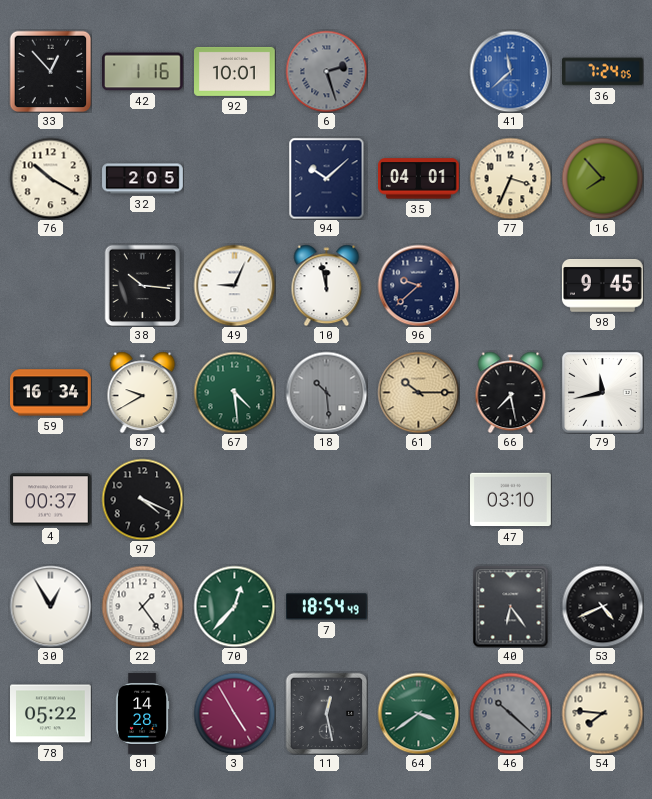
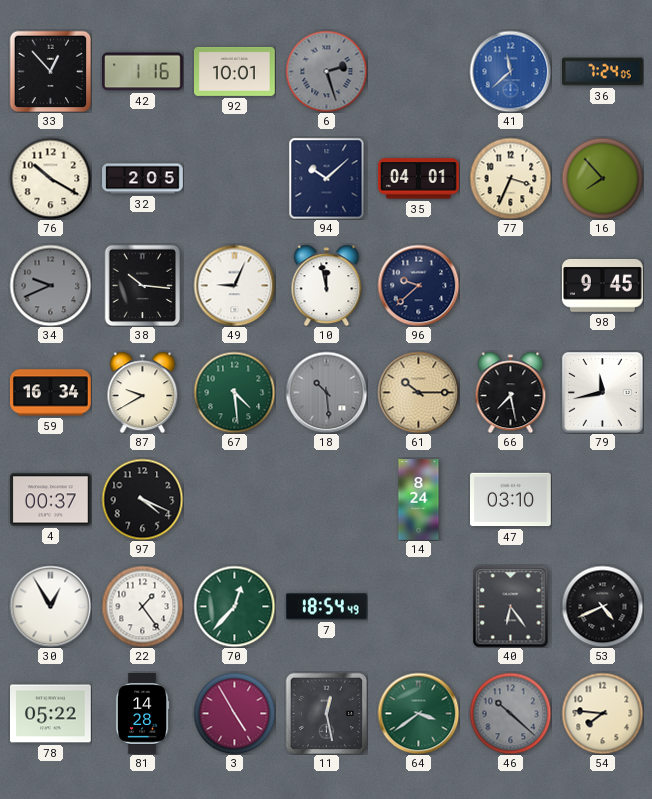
34: none -> 9:41
14: none -> 8:24
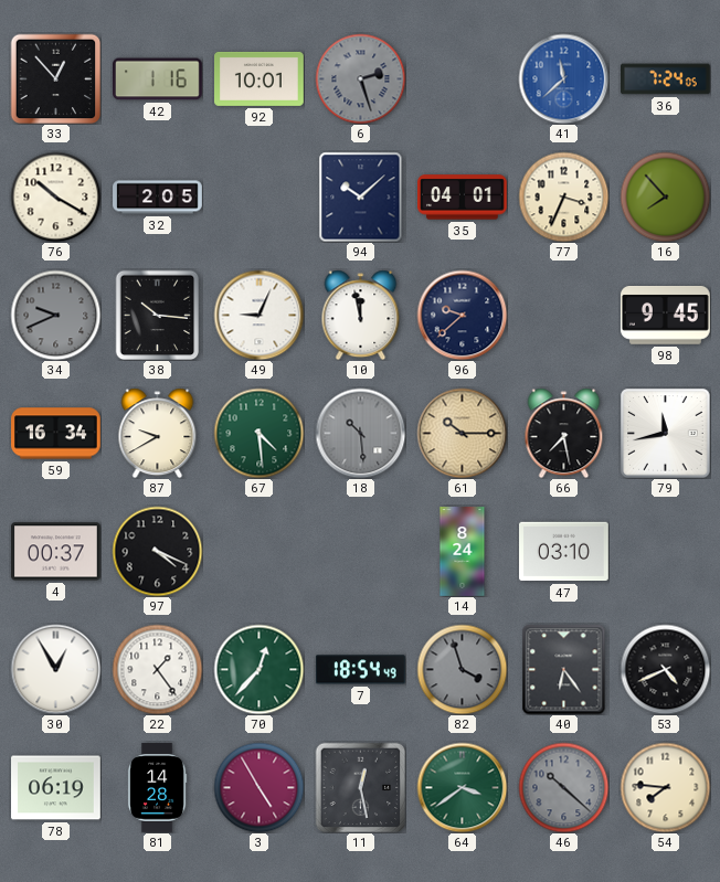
82: none -> 3:57
78: 05:22 -> 06:19
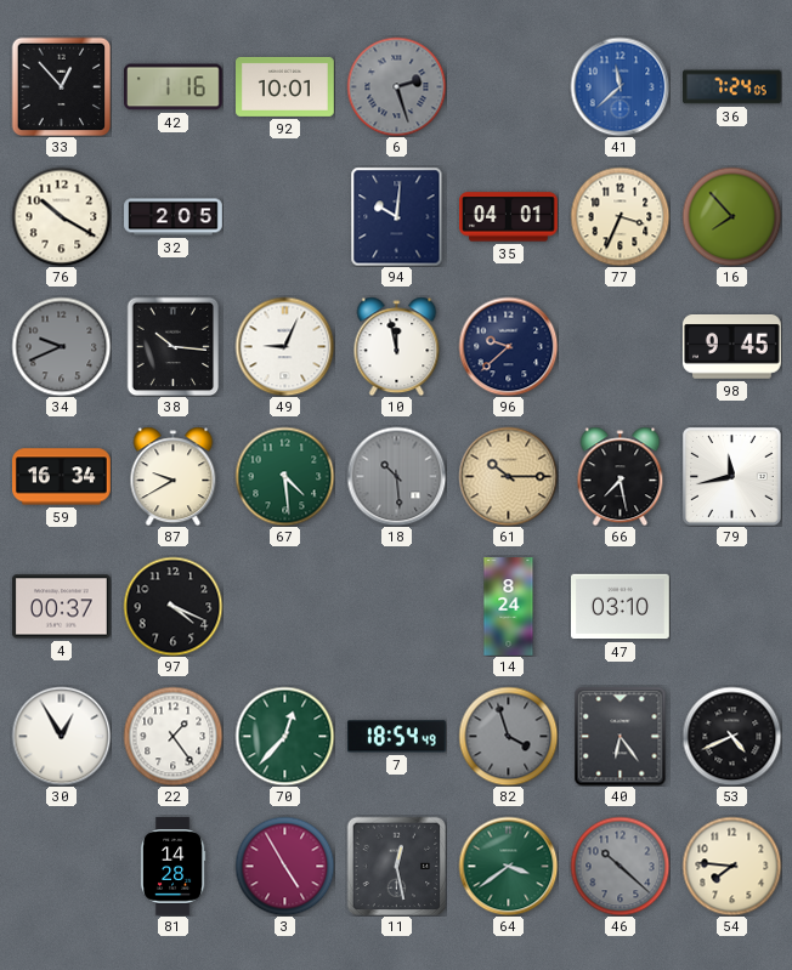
94: 10:08 -> 10:01
78: 06:19 -> none
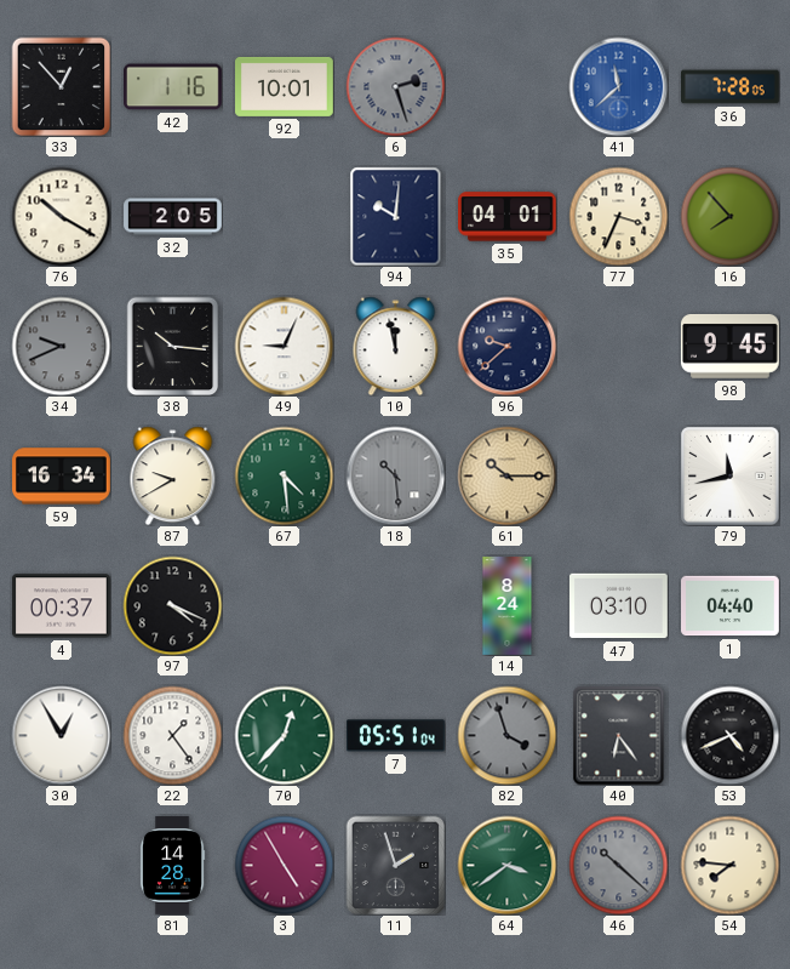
36: 7:24 -> 7:28
66: 7:28 -> none
1: none -> 04:40
7: 18:54 -> 05:51
11: 12:28 -> 1:57
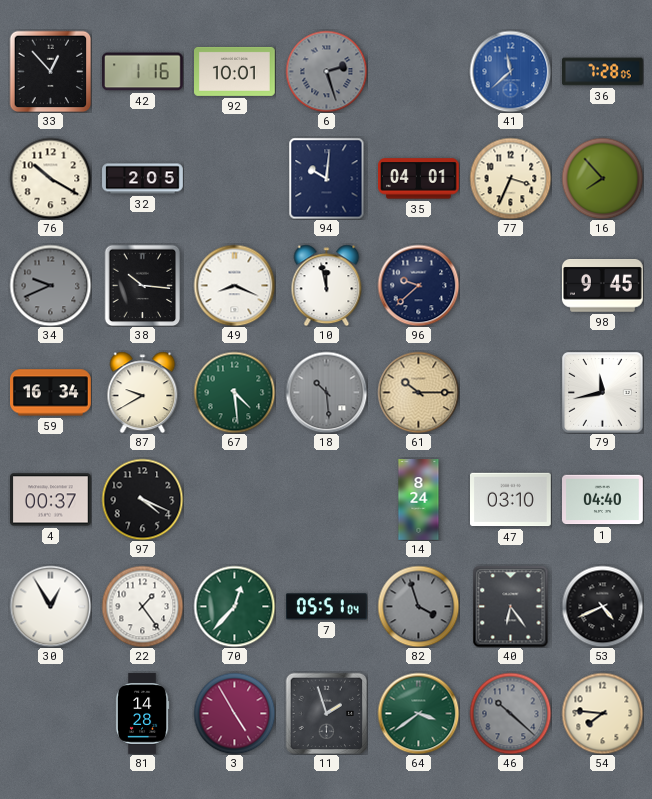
49: 9:04 -> 8:19
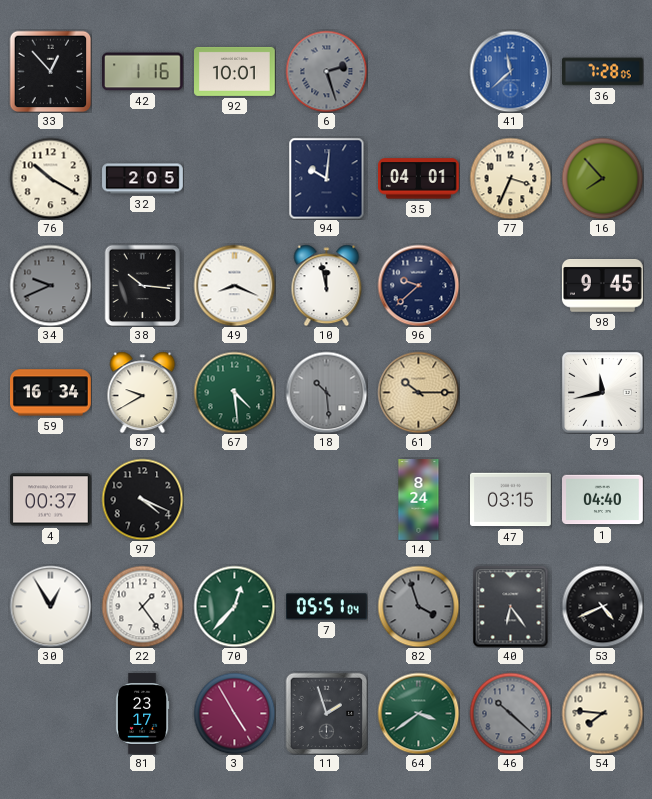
47: 03:10 -> 03:15
81: 14:28 -> 23:17
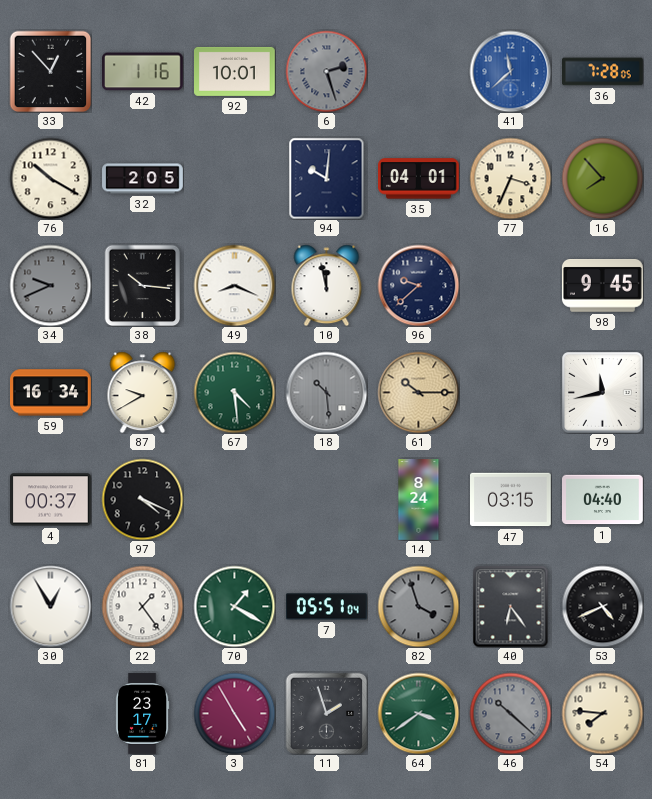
70: 12:37 -> 1:20
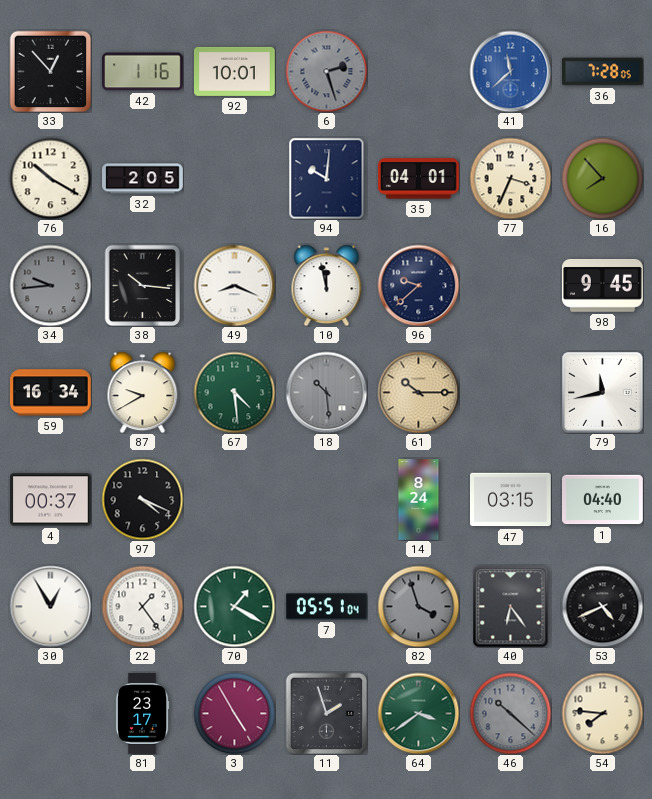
34: 9:41 -> 9:44
